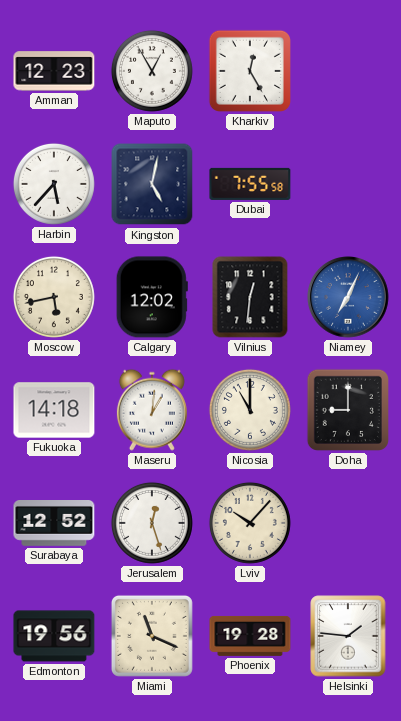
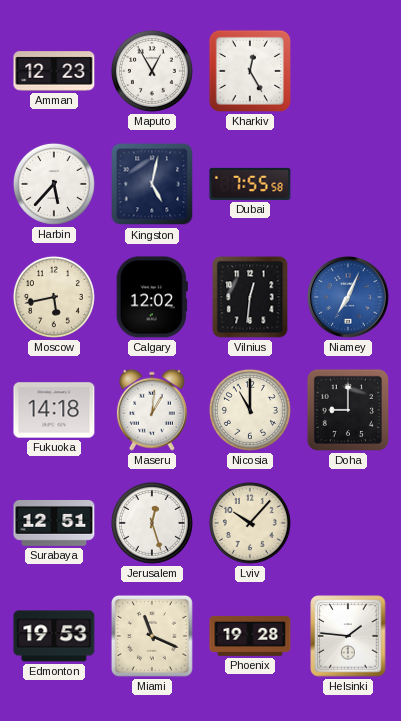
Surabaya: 12:52 -> 12:51
Edmonton: 19:56 -> 19:53
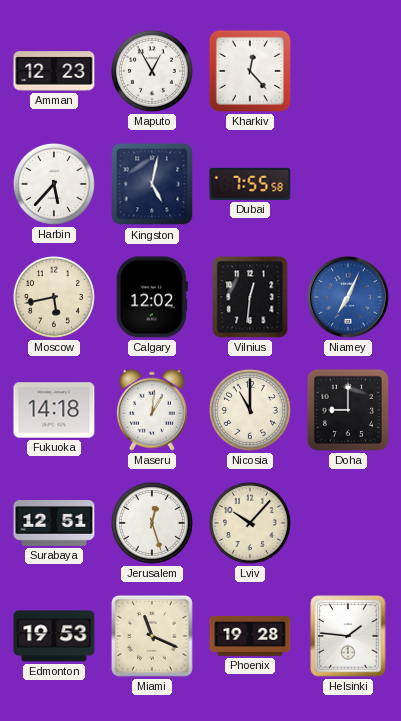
Kharkiv: 12:25 -> 12:23
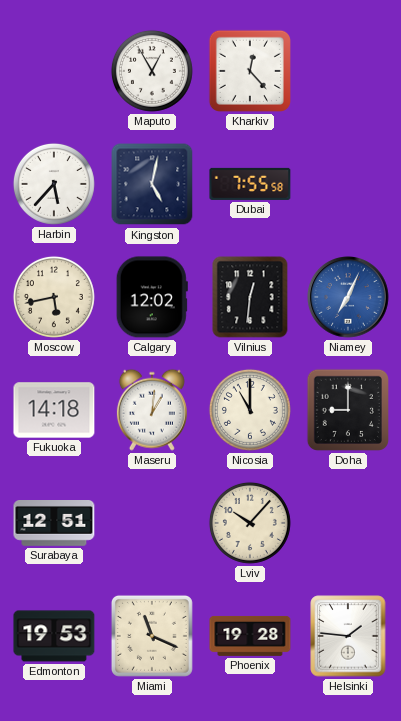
Amman: 12:23 -> none
Jerusalem: 12:27 -> none
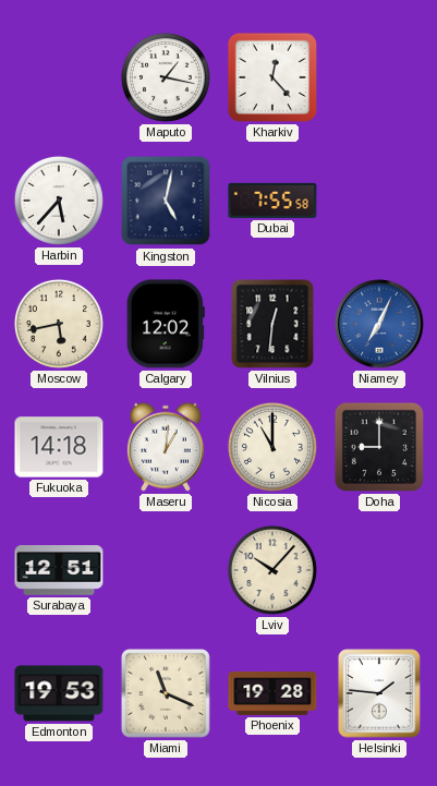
Maputo: 12:55 -> 1:17
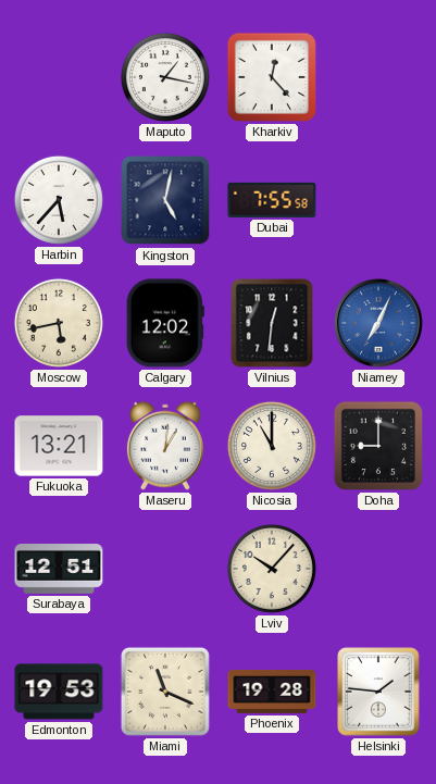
Fukuoka: 14:18 -> 13:21
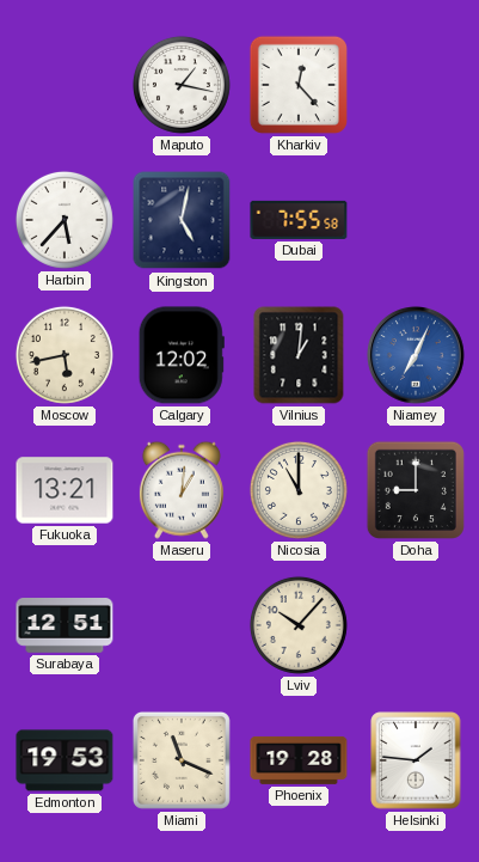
Vilnius: 12:31 -> 1:01
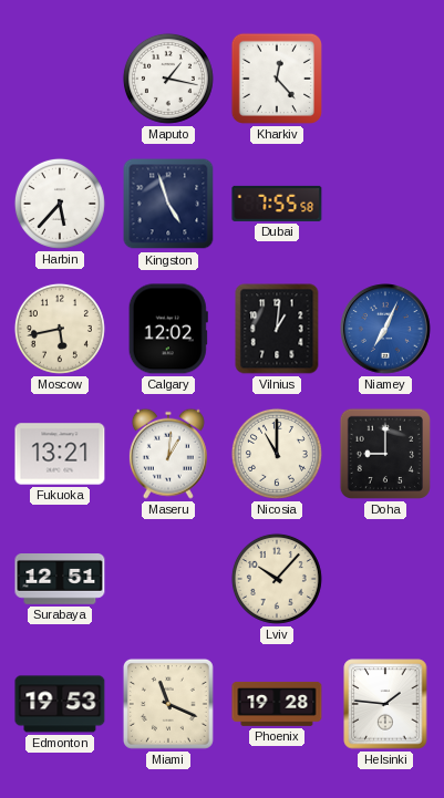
Kingston: 5:02 -> 4:57
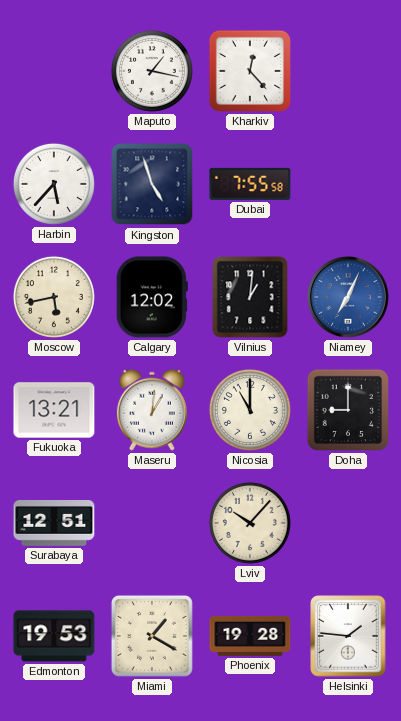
Miami: 11:19 -> 1:20
